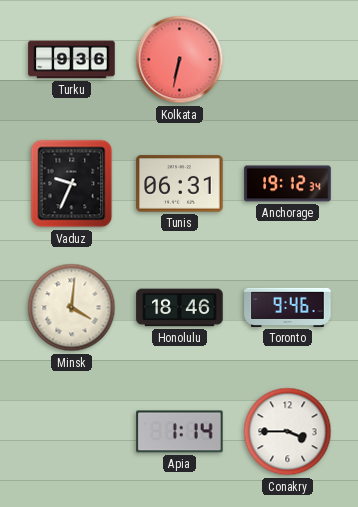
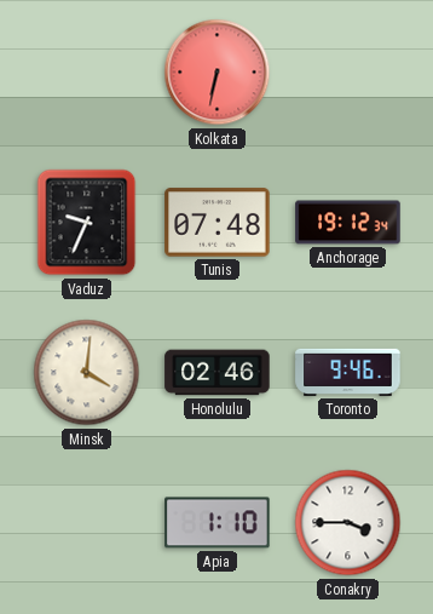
Turku: 9:36 -> none
Tunis: 06:31 -> 07:48
Honolulu: 18:46 -> 02:46
Apia: 1:14 -> 1:10
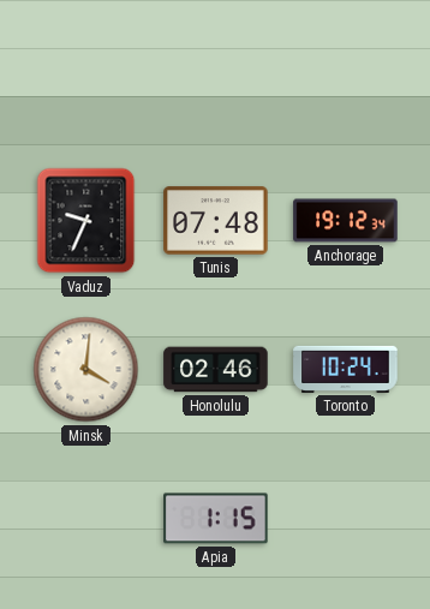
Kolkata: 6:32 -> none
Toronto: 9:46 -> 10:24
Apia: 1:10 -> 1:15
Conakry: 3:45 -> none
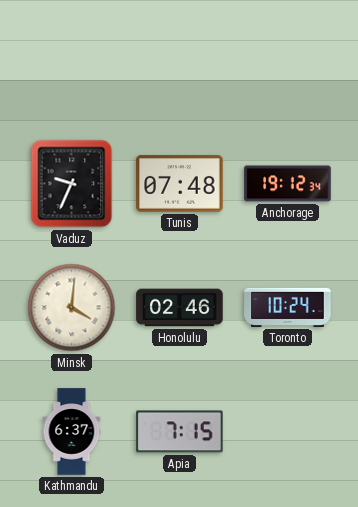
Kathmandu: none -> 6:37
Apia: 1:15 -> 7:15
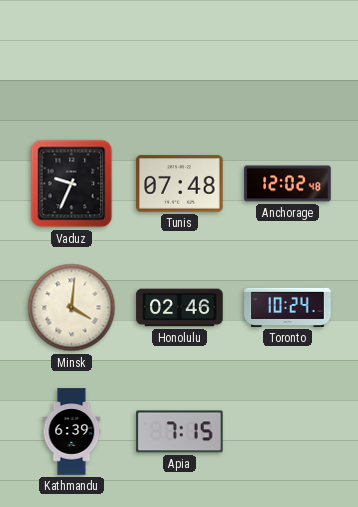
Anchorage: 19:12 -> 12:02
Kathmandu: 6:37 -> 6:39
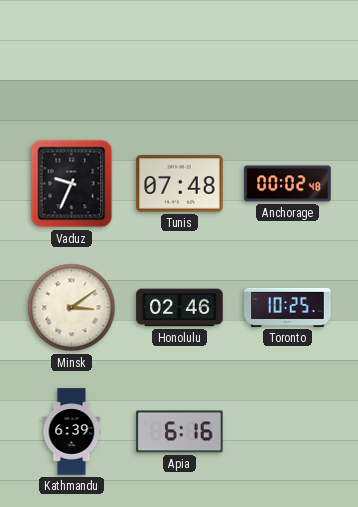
Anchorage: 12:02 -> 00:02
Minsk: 4:01 -> 3:09
Toronto: 10:24 -> 10:25
Apia: 7:15 -> 6:16
